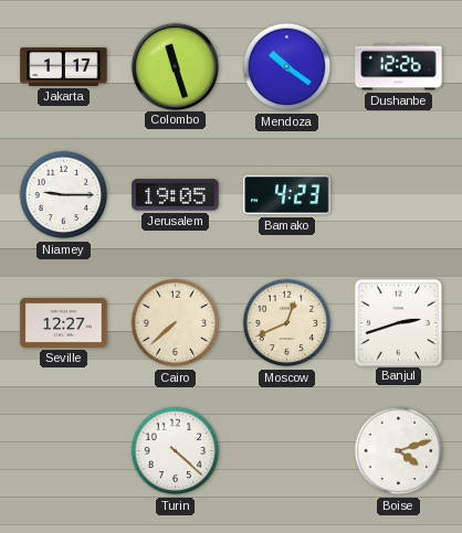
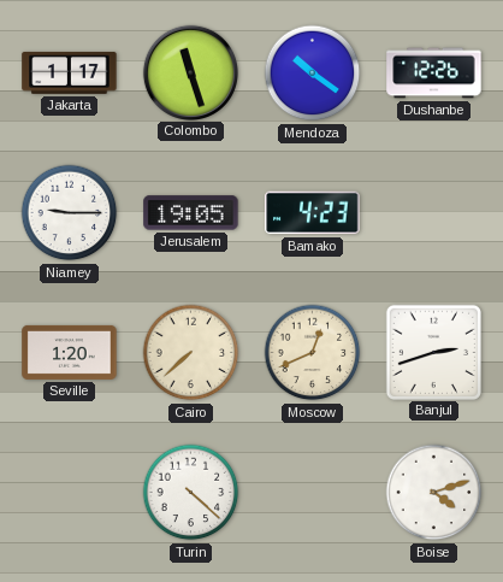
Seville: 12:27 -> 1:20
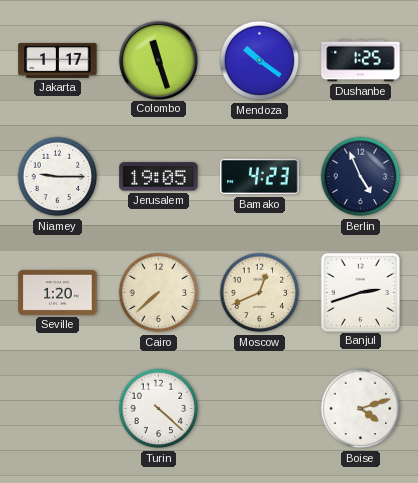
Dushanbe: 12:26 -> 1:25
Berlin: none -> 4:56
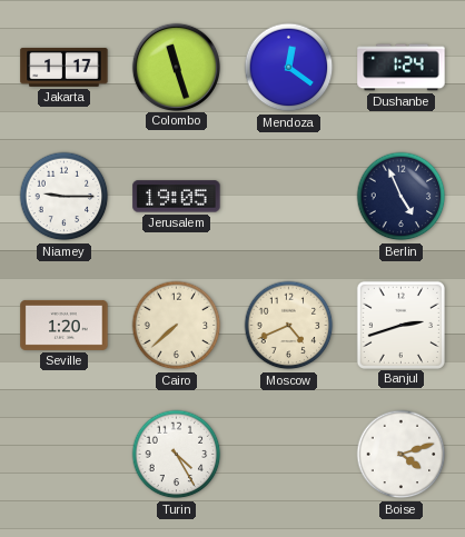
Mendoza: 10:21 -> 12:21
Dushanbe: 1:25 -> 1:24
Bamako: 4:23 -> none
Moscow: 12:41 -> 4:41
Turin: 4:22 -> 4:25
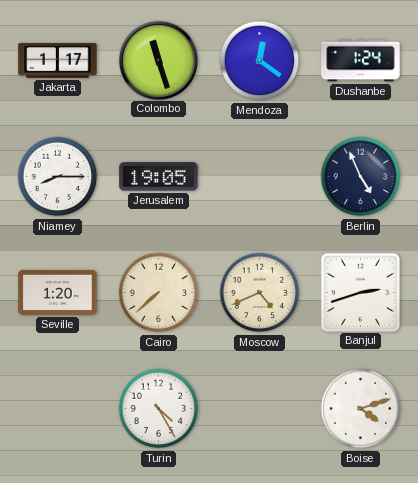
Niamey: 9:15 -> 8:15
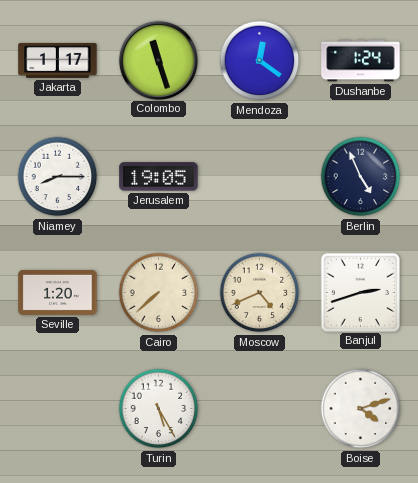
Turin: 4:25 -> 5:25
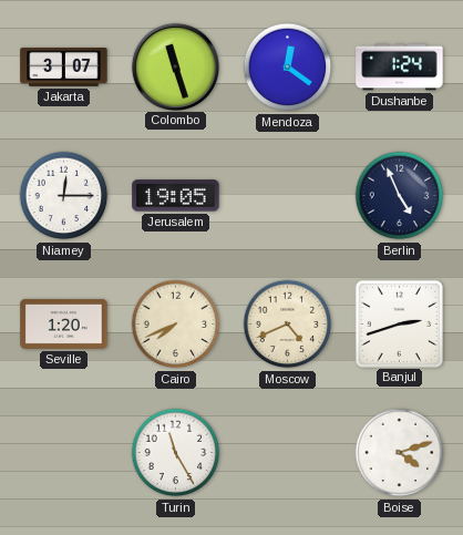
Jakarta: 1:17 -> 3:07
Niamey: 8:15 -> 12:15
Cairo: 7:38 -> 7:41
Turin: 5:25 -> 11:25
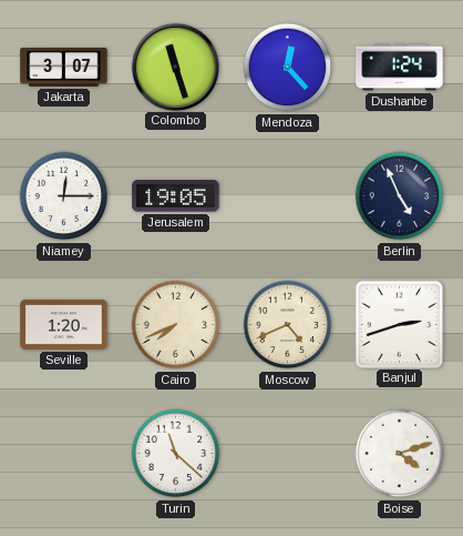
Mendoza: 12:21 -> 12:23
Turin: 11:25 -> 11:22
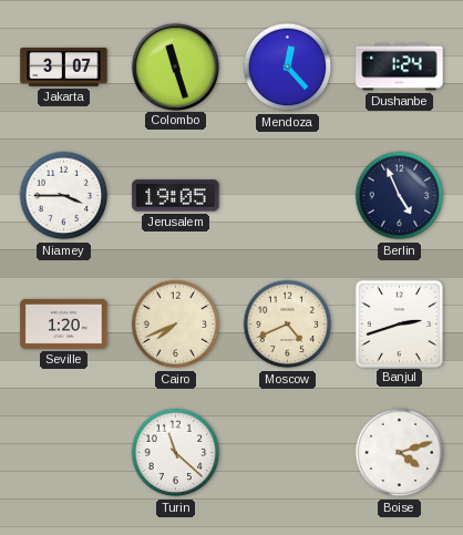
Niamey: 12:15 -> 3:45
